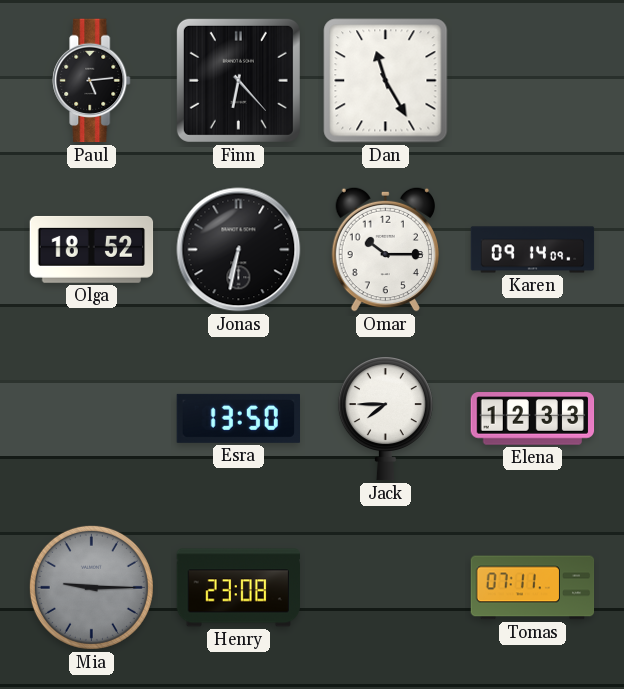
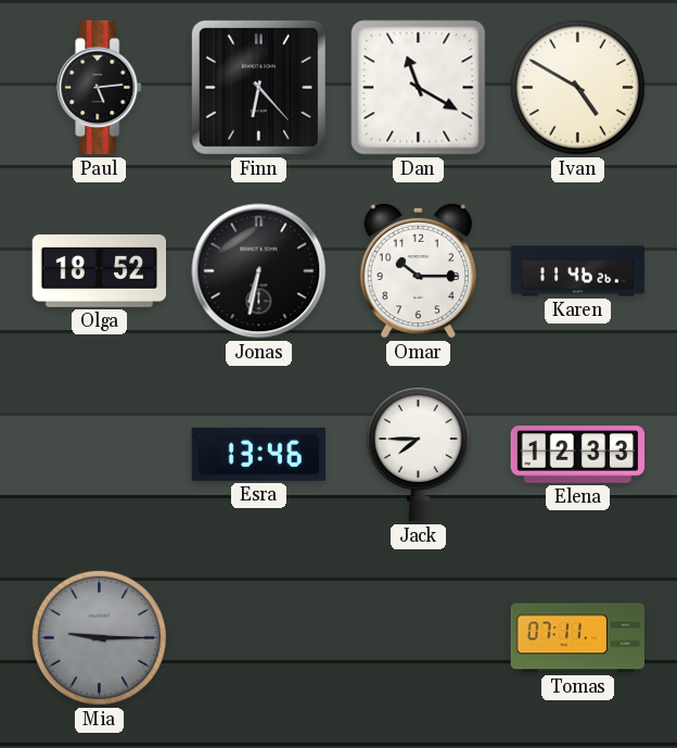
Dan: 11:25 -> 11:20
Ivan: none -> 4:50
Karen: 09:14 -> 11:46
Esra: 13:50 -> 13:46
Henry: 23:08 -> none
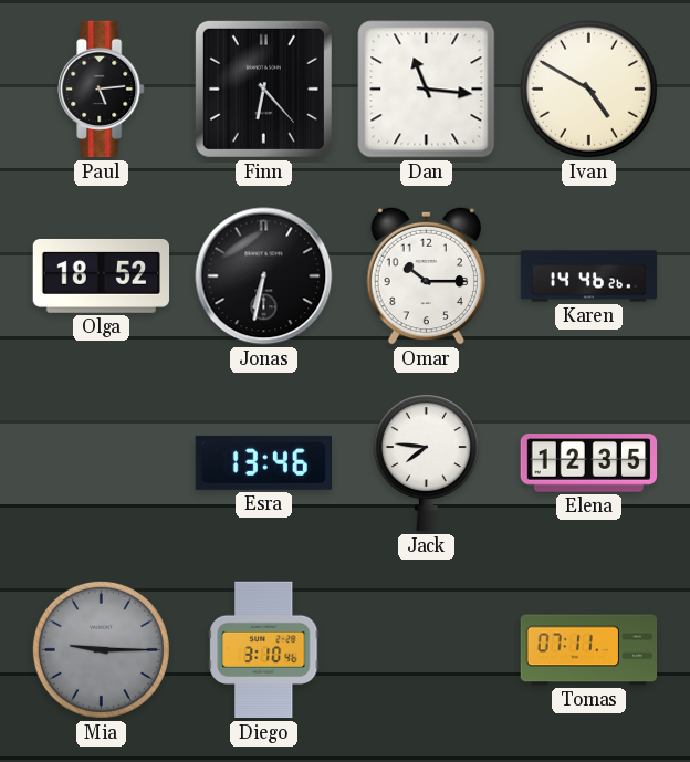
Dan: 11:20 -> 11:16
Karen: 11:46 -> 14:46
Jack: 7:45 -> 7:46
Elena: 12:33 -> 12:35
Diego: none -> 3:10
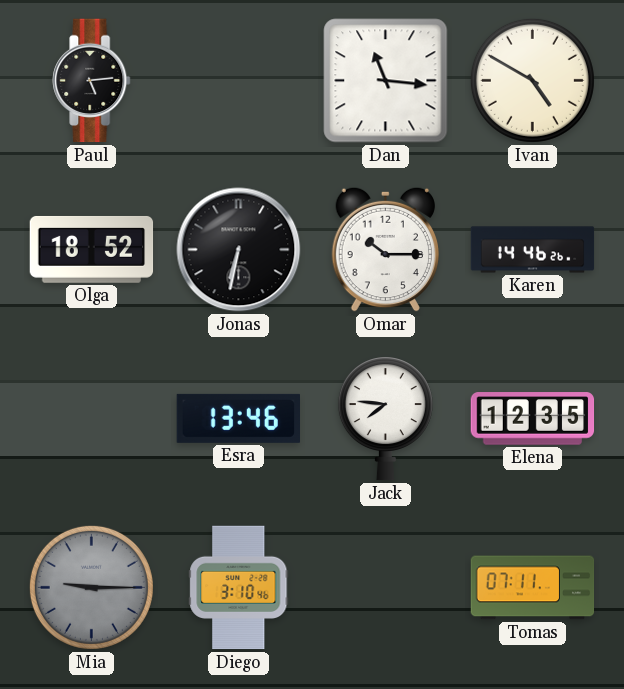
Finn: 6:23 -> none
